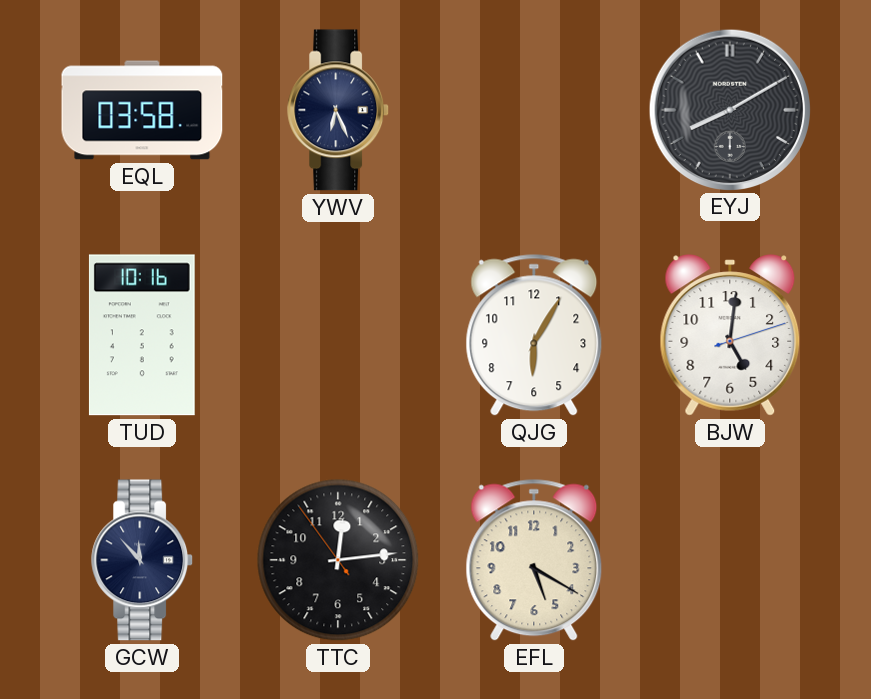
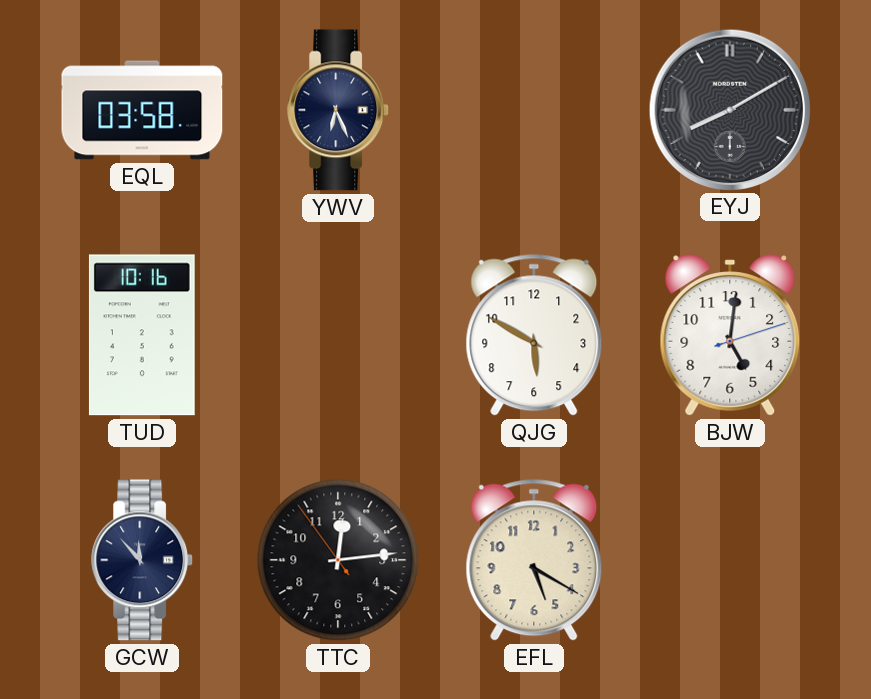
QJG: 6:05 -> 5:50
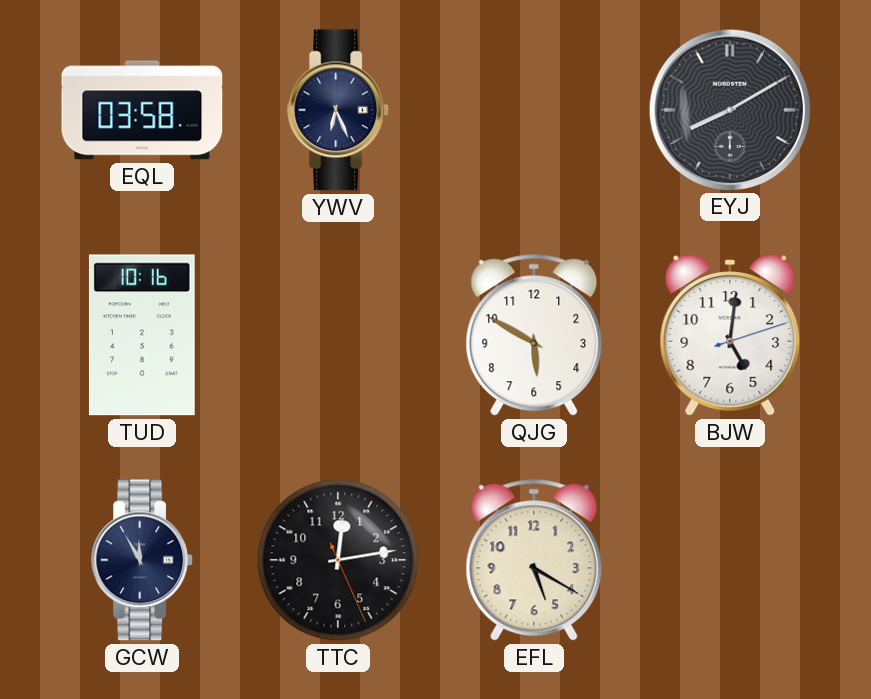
GCW: 11:53 -> 11:55
TTC: 12:13:54 -> 12:13:26
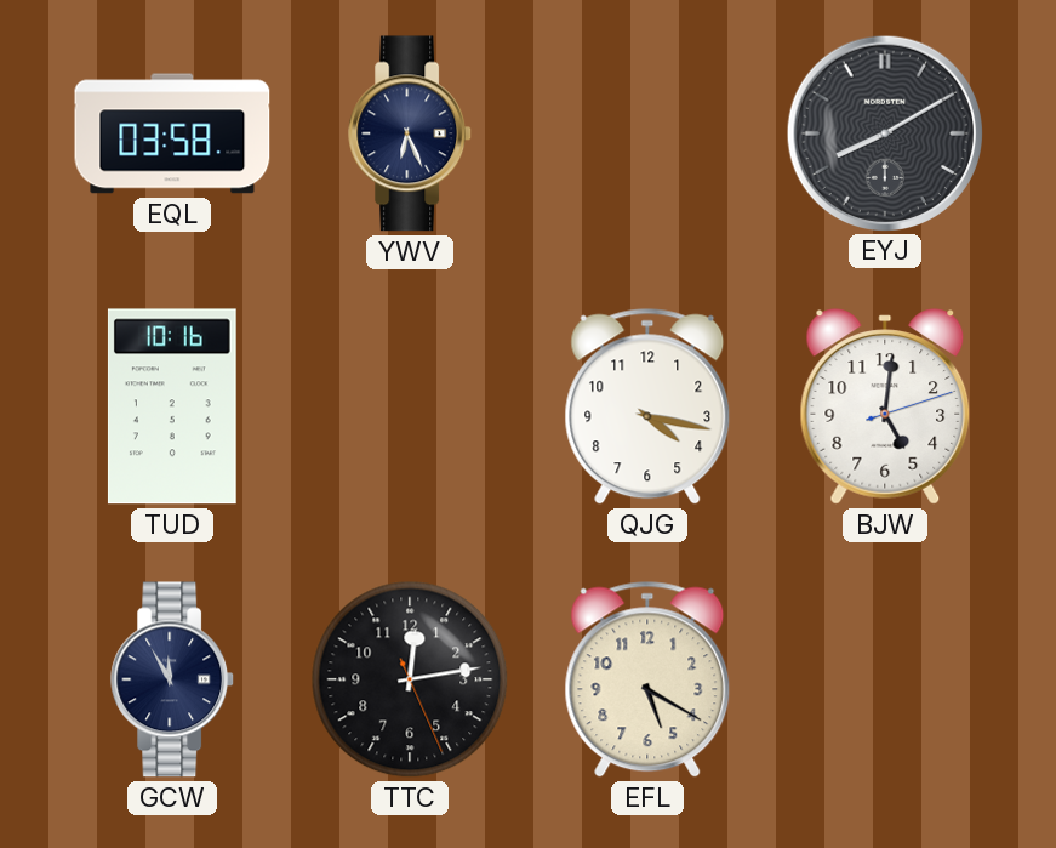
QJG: 5:50 -> 4:17
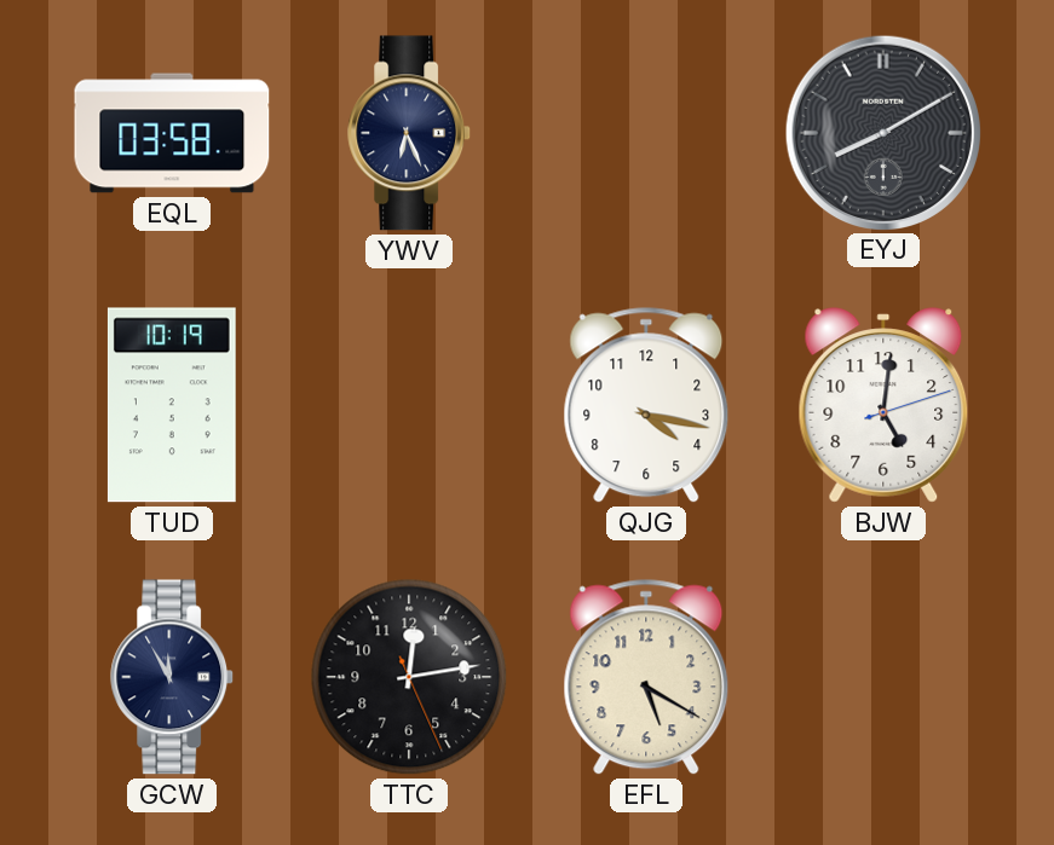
TUD: 10:16 -> 10:19
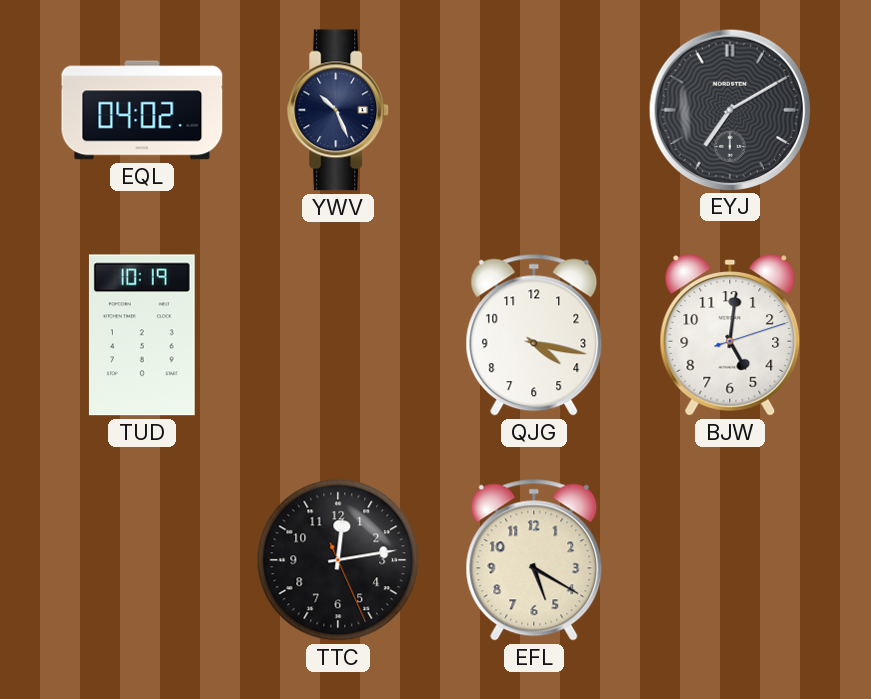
EQL: 03:58 -> 04:02
YWV: 6:26 -> 10:26
EYJ: 8:10 -> 7:10
GCW: 11:55 -> none
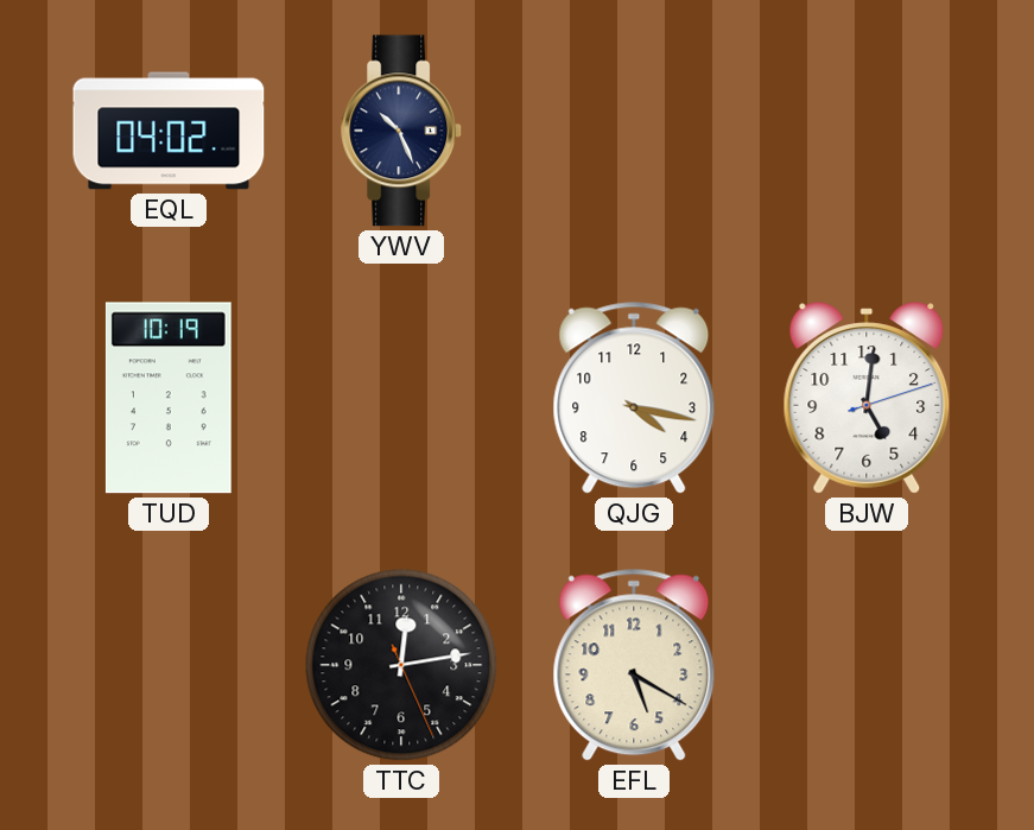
EYJ: 7:10 -> none
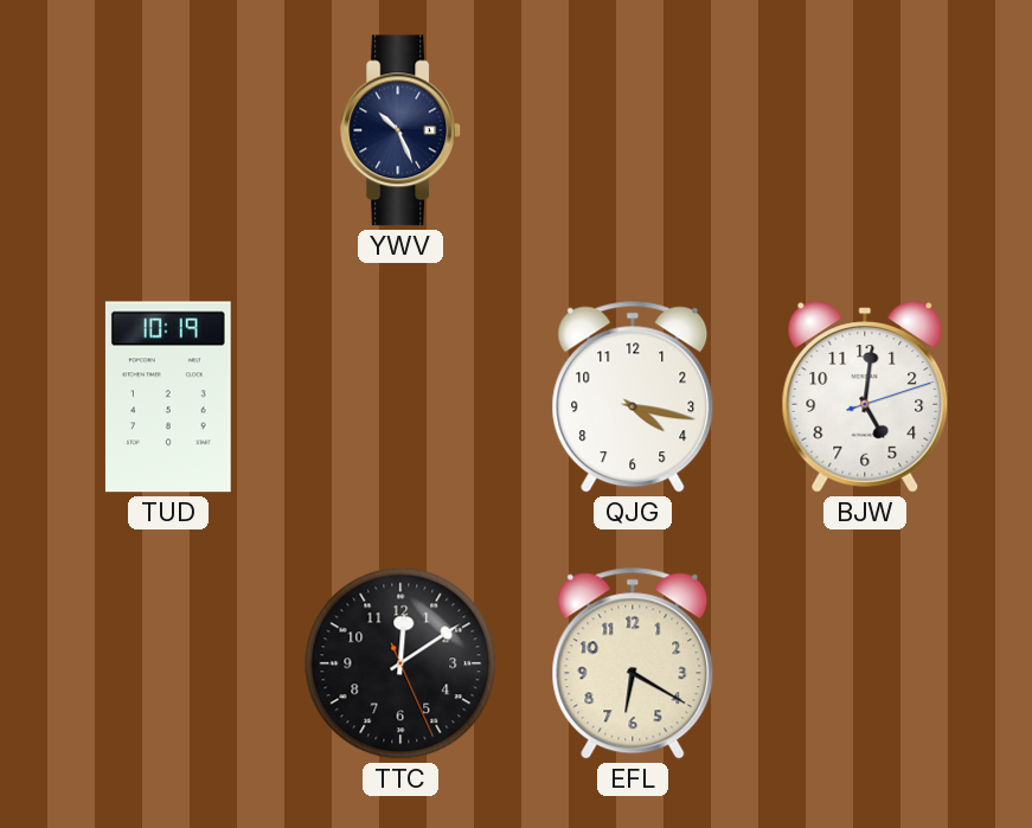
EQL: 04:02 -> none
TTC: 12:13 -> 12:09
EFL: 5:20 -> 6:20
